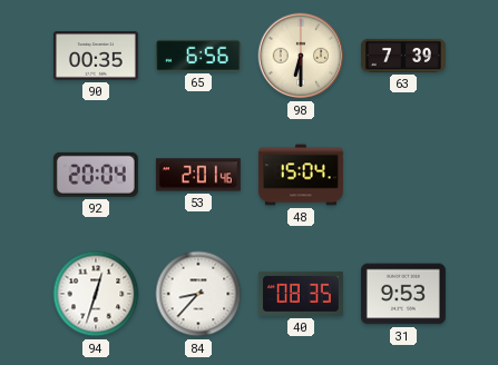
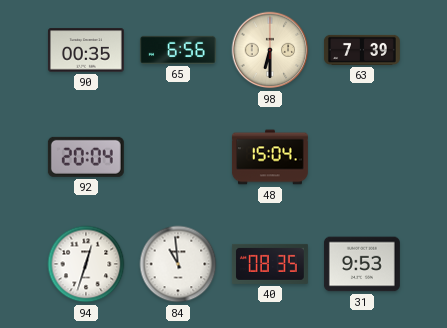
53: 2:01 -> none
84: 8:37 -> 10:59
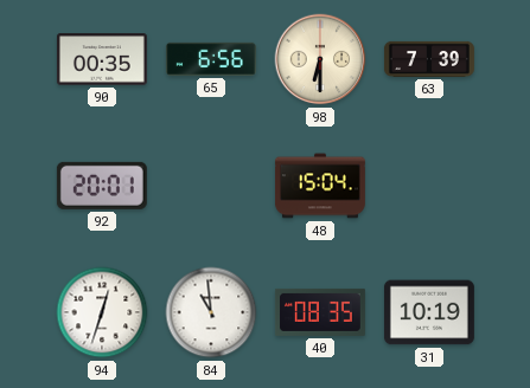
92: 20:04 -> 20:01
31: 9:53 -> 10:19
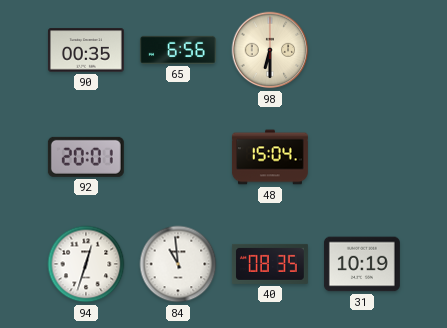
63: 7:39 -> none
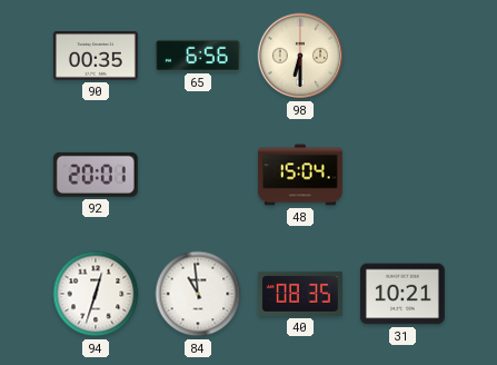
31: 10:19 -> 10:21
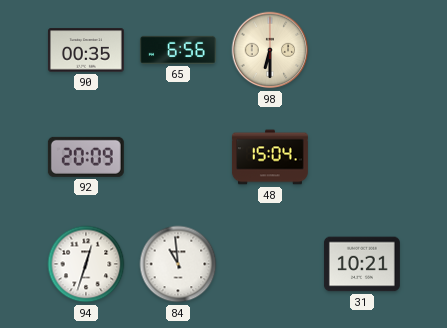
92: 20:01 -> 20:09
40: 08:35 -> none
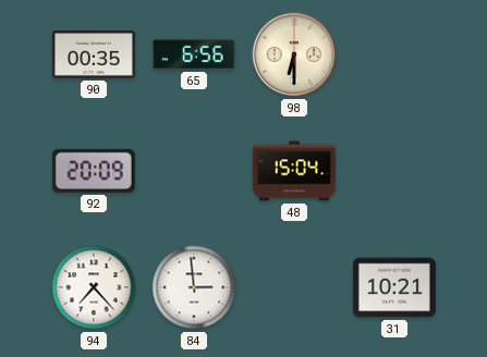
94: 12:33 -> 7:23
84: 10:59 -> 2:59
